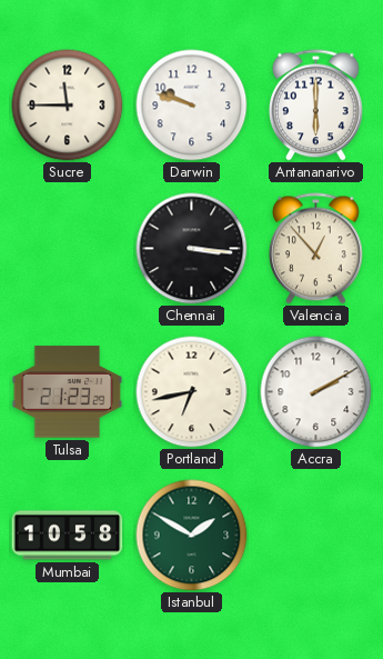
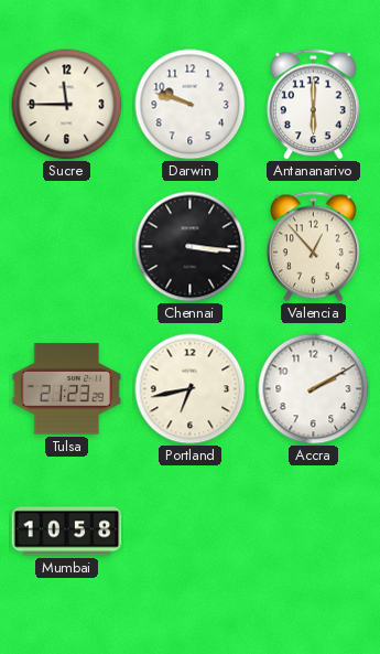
Istanbul: 1:50 -> none
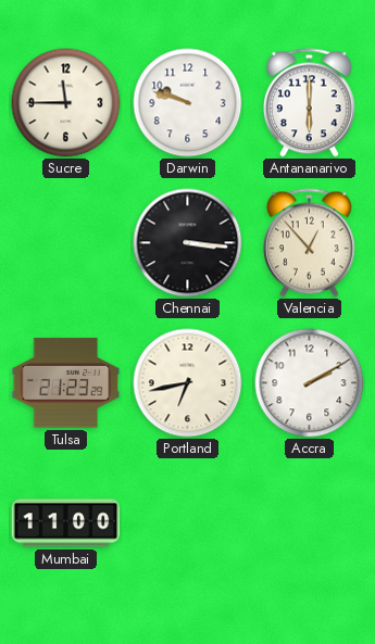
Mumbai: 10:58 -> 11:00
